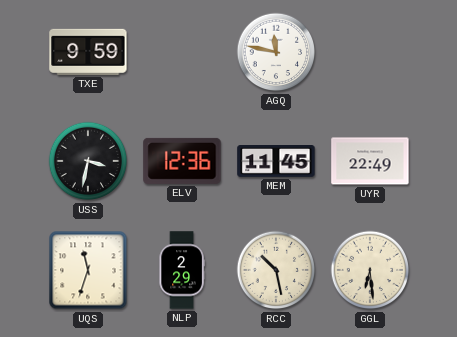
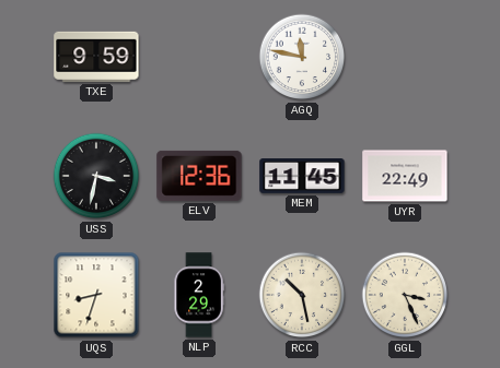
UQS: 11:33 -> 8:33
GGL: 6:29 -> 3:26
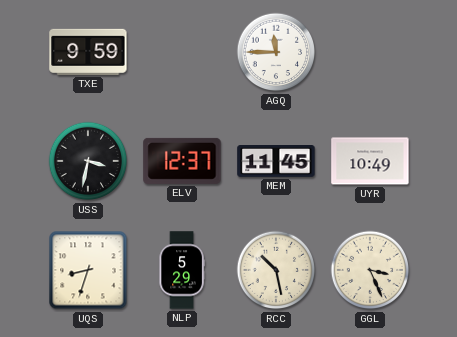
AGQ: 11:47 -> 11:45
ELV: 12:36 -> 12:37
UYR: 22:49 -> 10:49
NLP: 2:29 -> 5:29
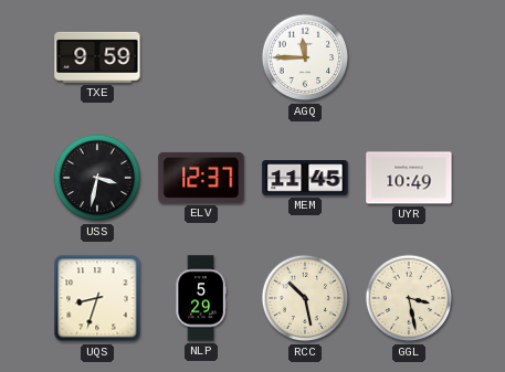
GGL: 3:26 -> 3:28
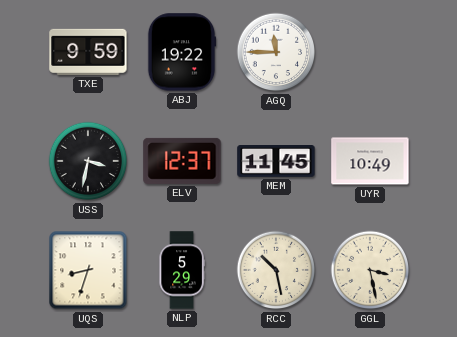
ABJ: none -> 19:22
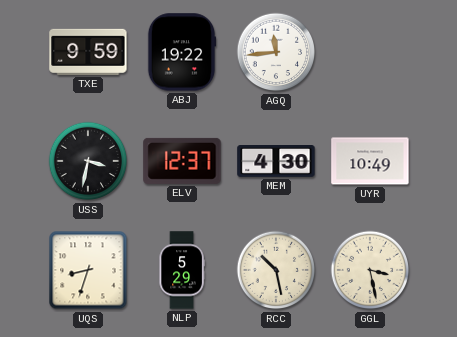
AGQ: 11:45 -> 11:44
MEM: 11:45 -> 4:30
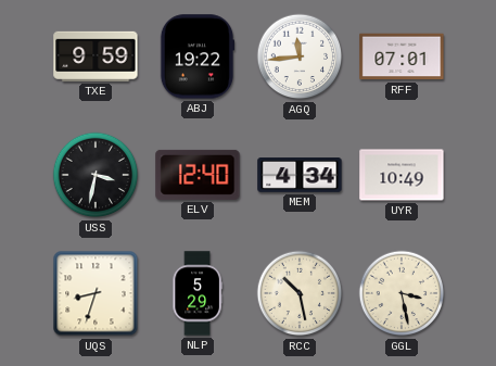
RFF: none -> 07:01
ELV: 12:37 -> 12:40
MEM: 4:30 -> 4:34
